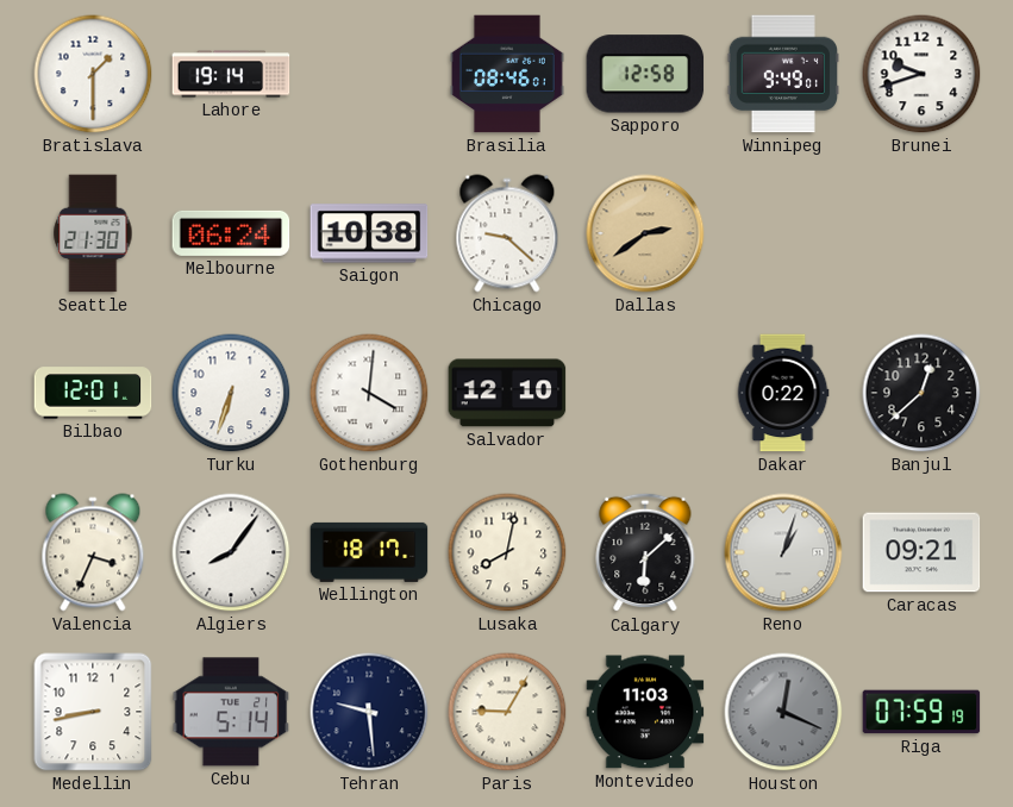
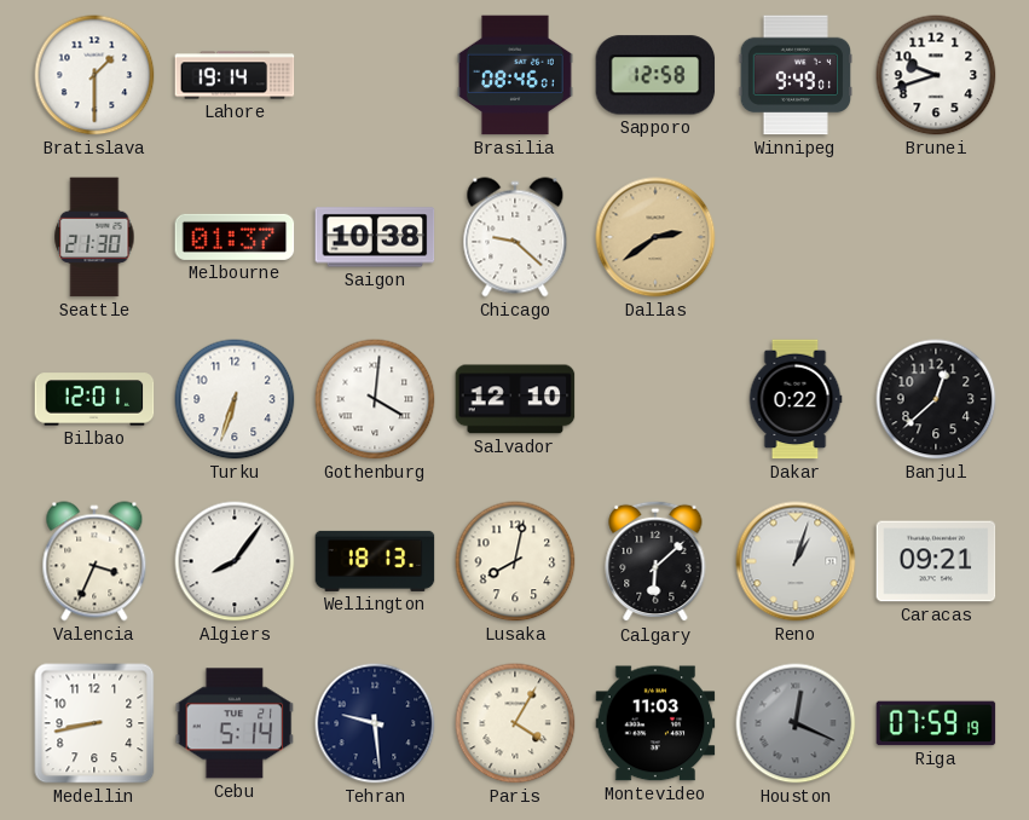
Melbourne: 06:24 -> 01:37
Wellington: 18:17 -> 18:13
Paris: 9:05 -> 4:05
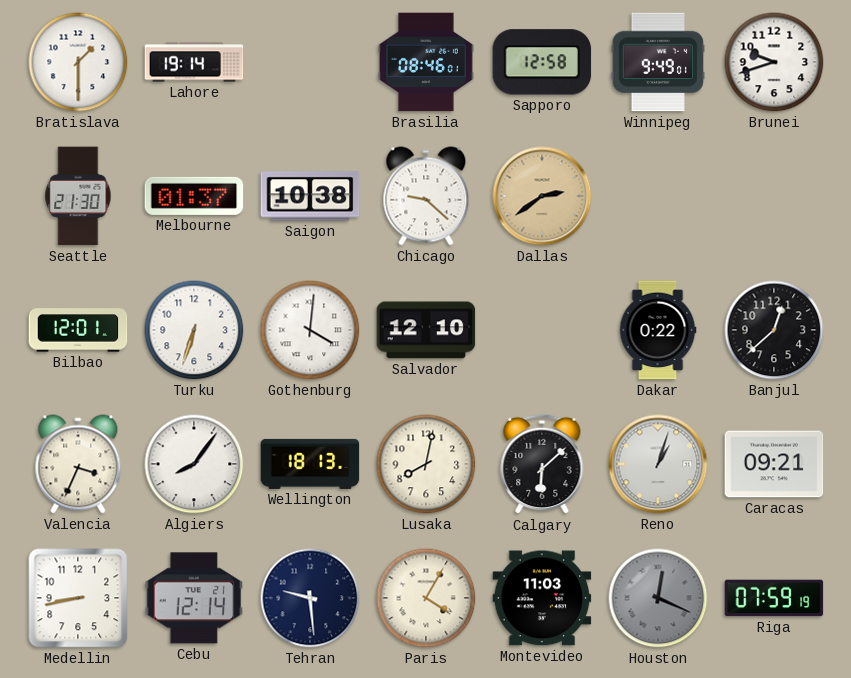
Cebu: 5:14 -> 12:14
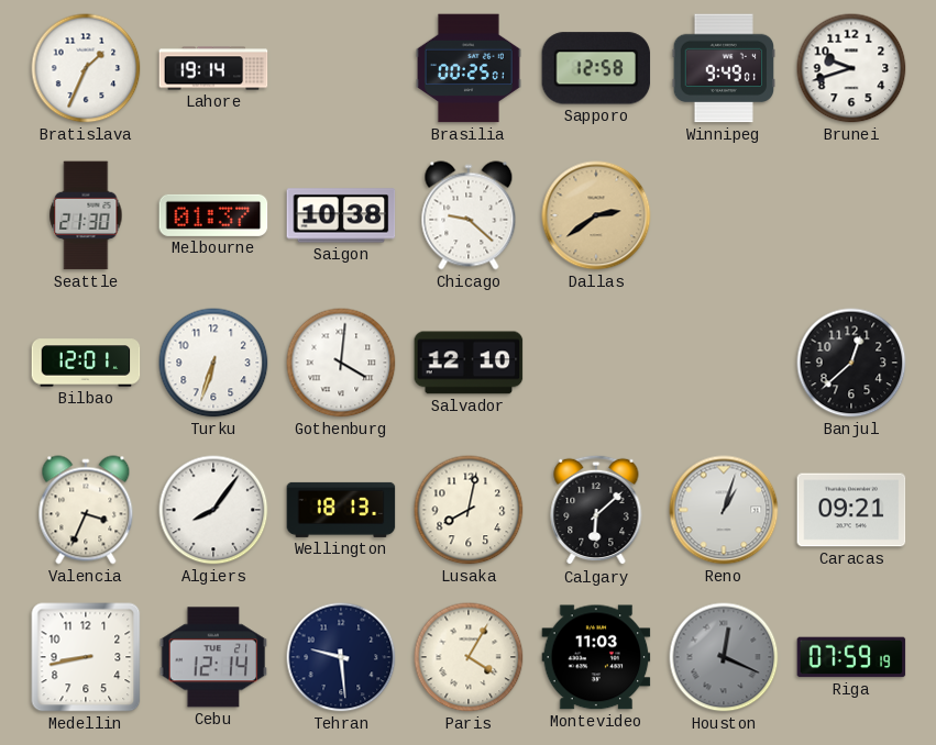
Bratislava: 1:30 -> 1:34
Brasilia: 08:46 -> 00:25
Dakar: 0:22 -> none
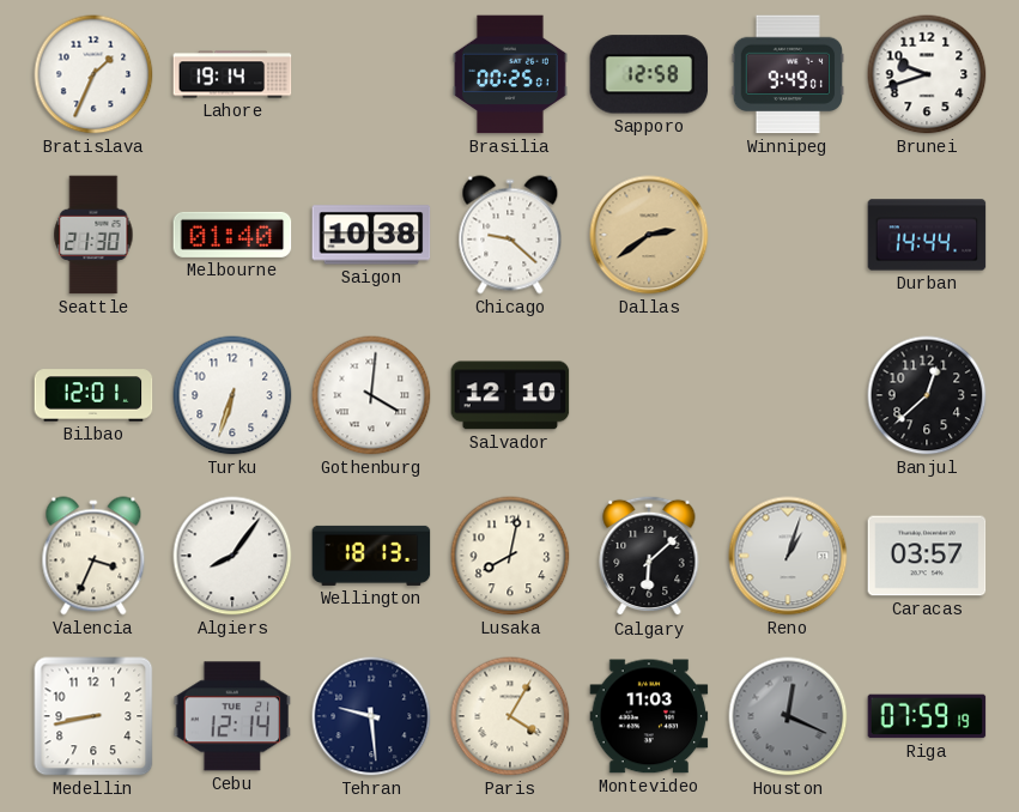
Melbourne: 01:37 -> 01:40
Durban: none -> 14:44
Caracas: 09:21 -> 03:57
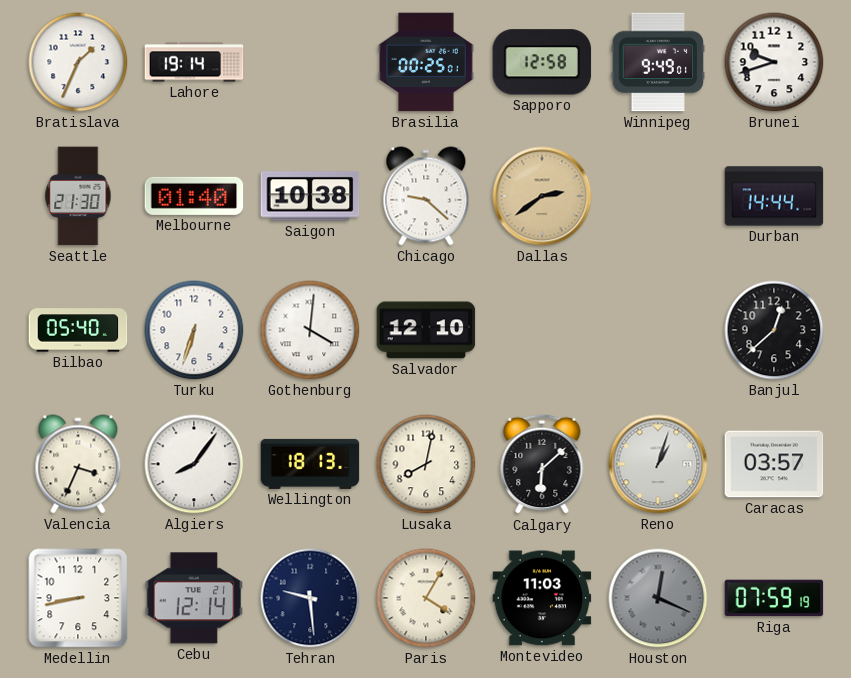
Bilbao: 12:01 -> 05:40
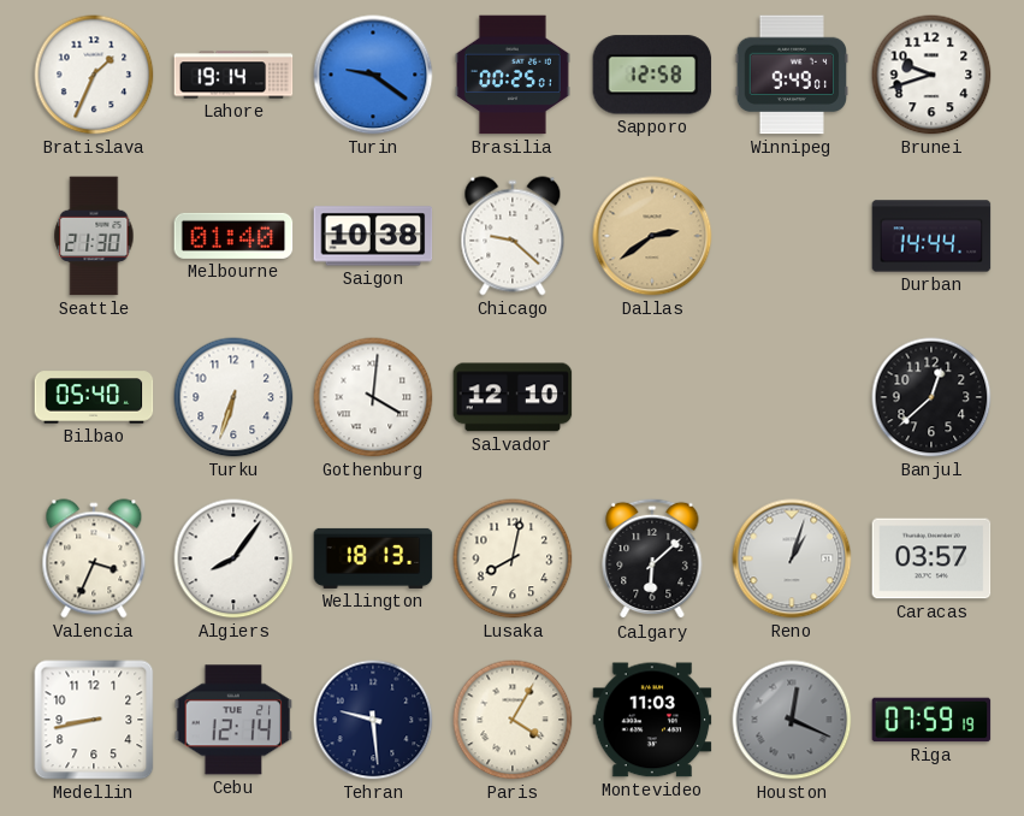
Turin: none -> 9:21
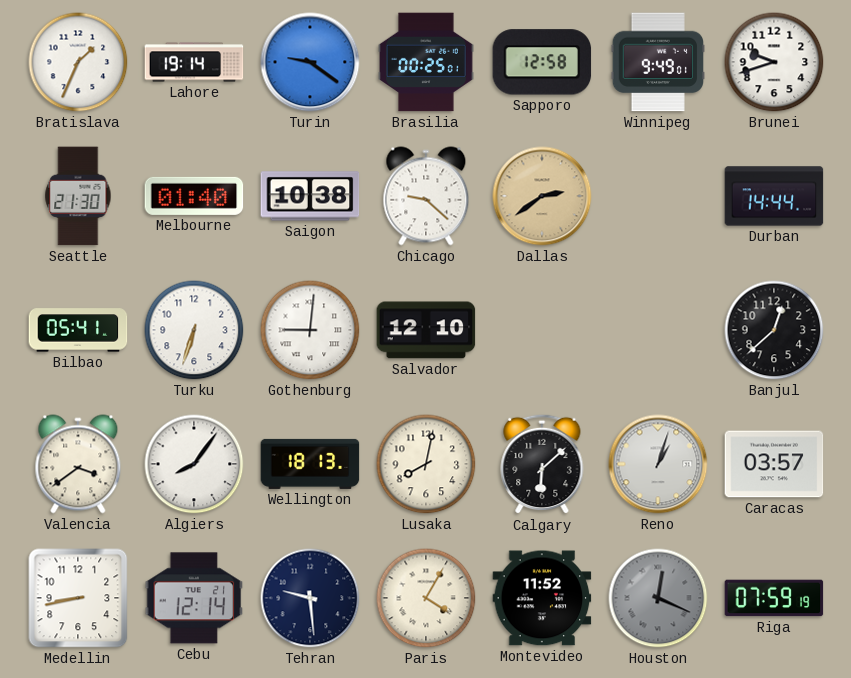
Bilbao: 05:40 -> 05:41
Gothenburg: 4:01 -> 9:01
Valencia: 3:34 -> 3:39
Montevideo: 11:03 -> 11:52
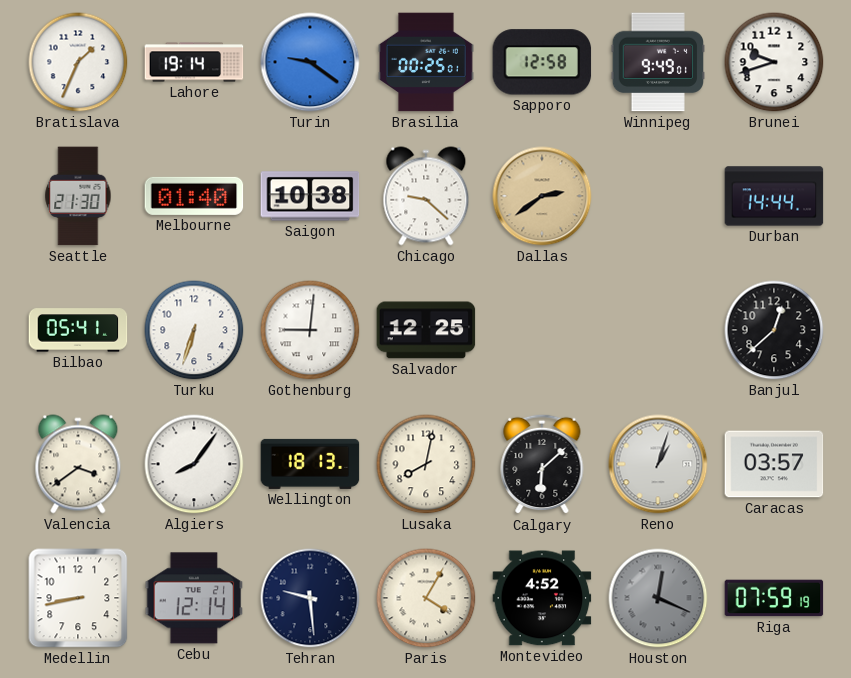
Salvador: 12:10 -> 12:25
Montevideo: 11:52 -> 4:52
